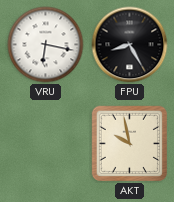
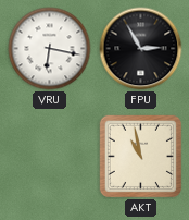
FPU: 8:25 -> 2:55
AKT: 9:58 -> 10:58
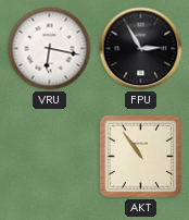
AKT: 10:58 -> 10:54
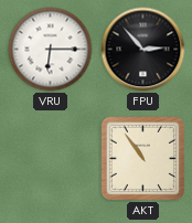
VRU: 6:17 -> 6:15
FPU: 2:55 -> 2:53
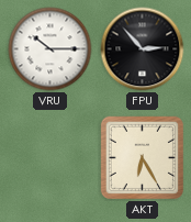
VRU: 6:15 -> 10:15
AKT: 10:54 -> 6:25
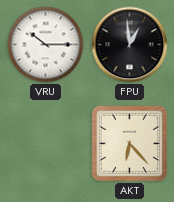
FPU: 2:53 -> 12:59
AKT: 6:25 -> 6:23
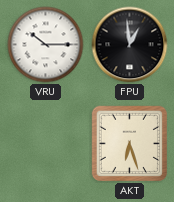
AKT: 6:23 -> 6:27
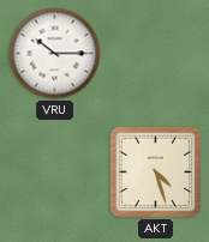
FPU: 12:59 -> none
AKT: 6:27 -> 4:27
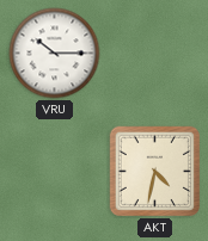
AKT: 4:27 -> 4:32
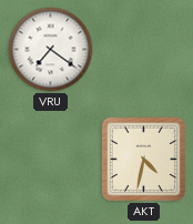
VRU: 10:15 -> 7:21
